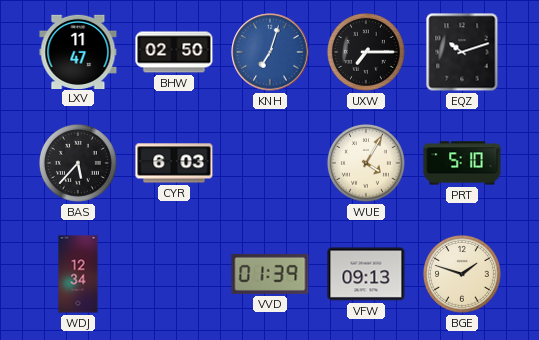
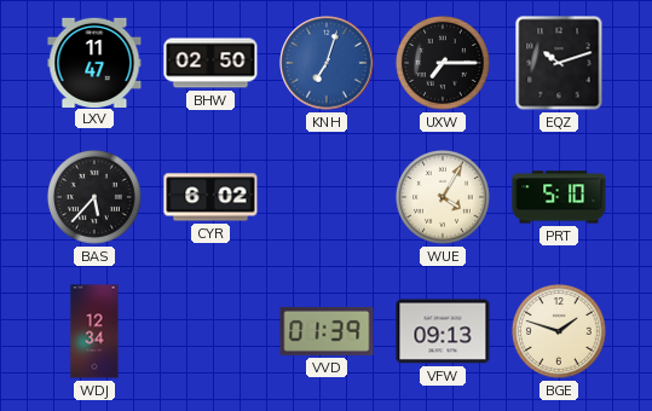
CYR: 6:03 -> 6:02
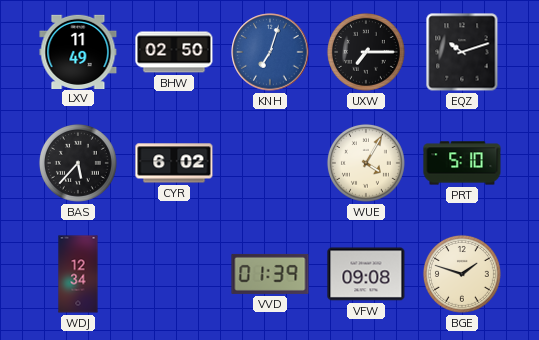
LXV: 11:47 -> 11:49
VFW: 09:13 -> 09:08
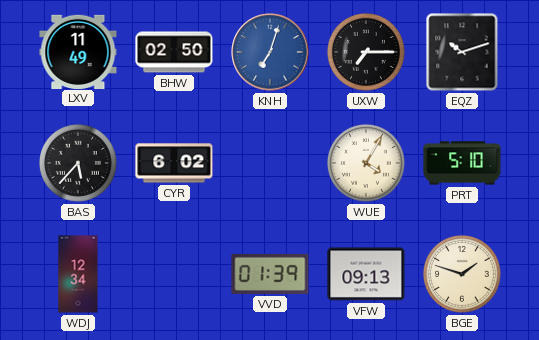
VFW: 09:08 -> 09:13
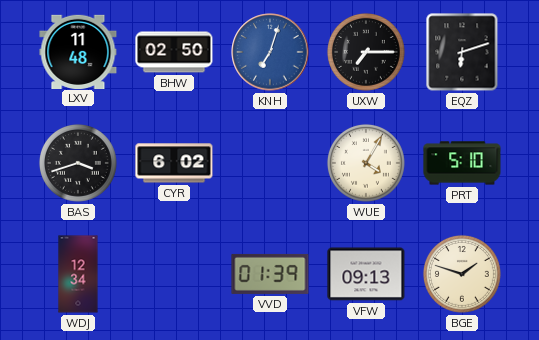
LXV: 11:49 -> 11:48
EQZ: 10:12 -> 6:12
BAS: 5:37 -> 3:42
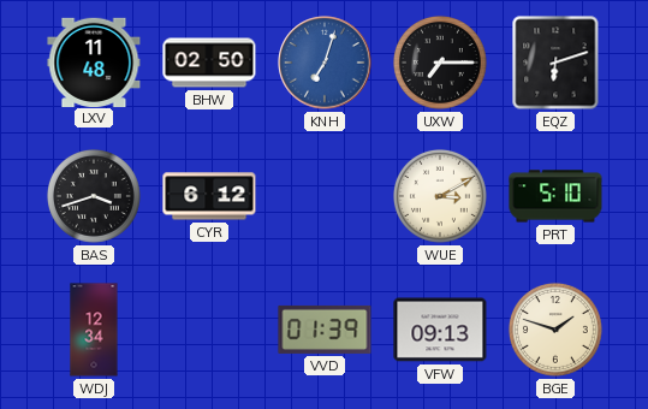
CYR: 6:02 -> 6:12
WUE: 4:05 -> 3:10
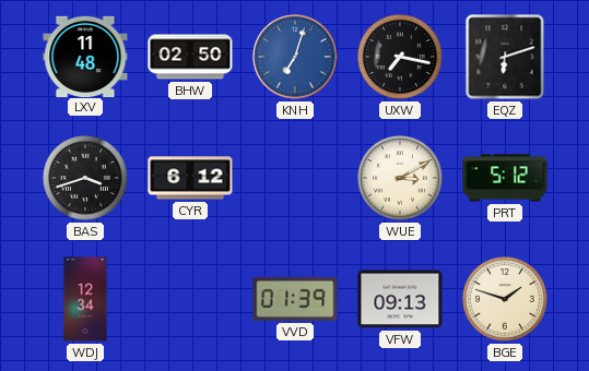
UXW: 7:15 -> 7:17
PRT: 5:10 -> 5:12
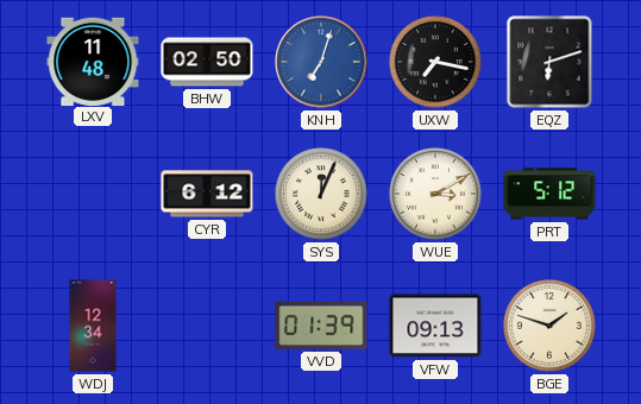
BAS: 3:42 -> none
SYS: none -> 12:04
